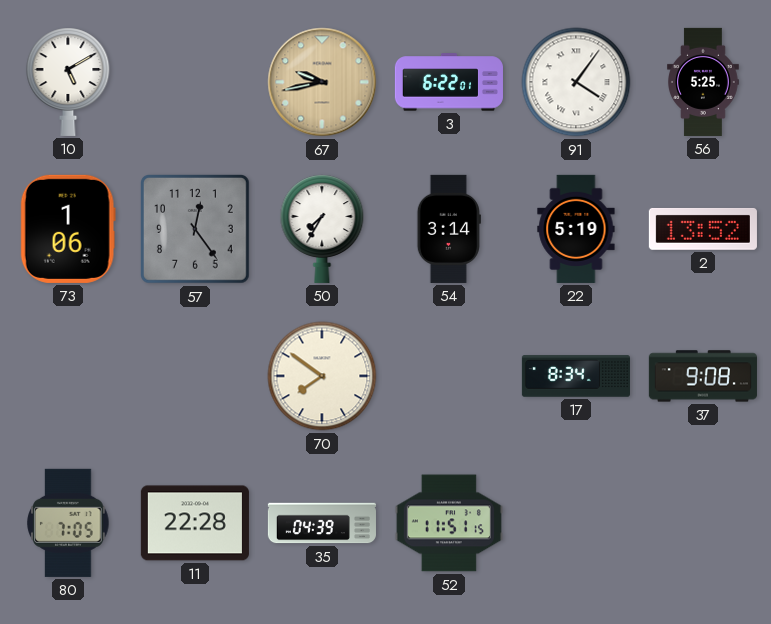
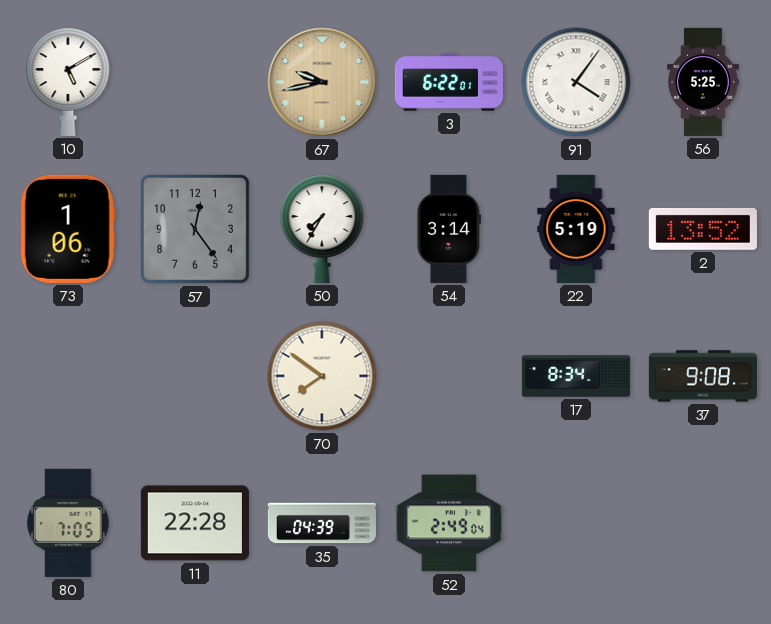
52: 11:51 -> 2:49
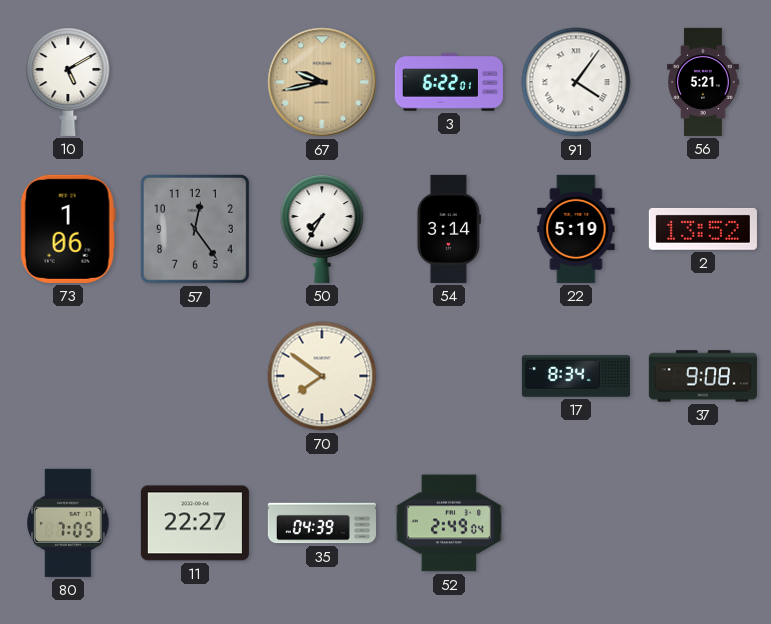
56: 5:25 -> 5:21
11: 22:28 -> 22:27
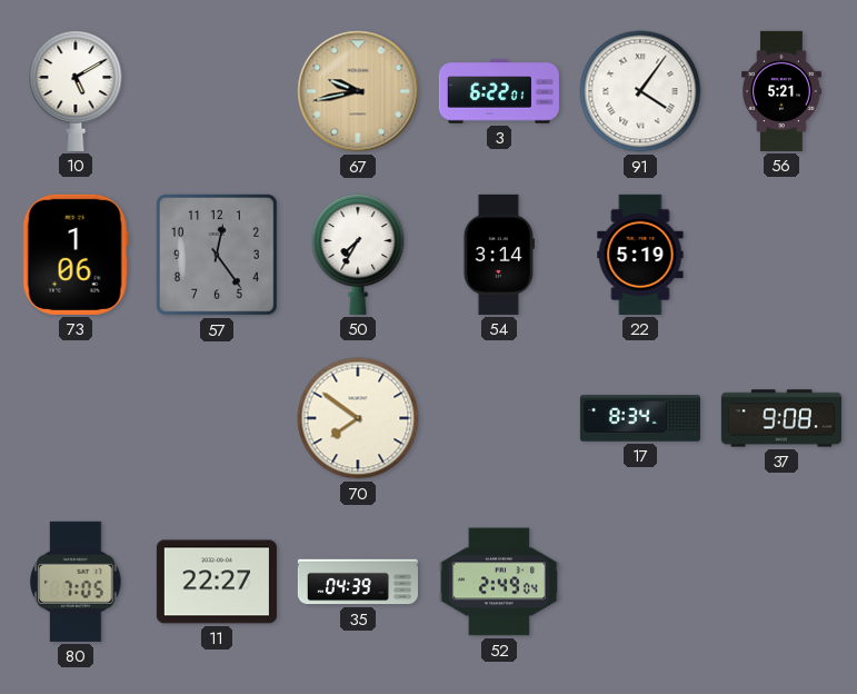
2: 13:52 -> none
